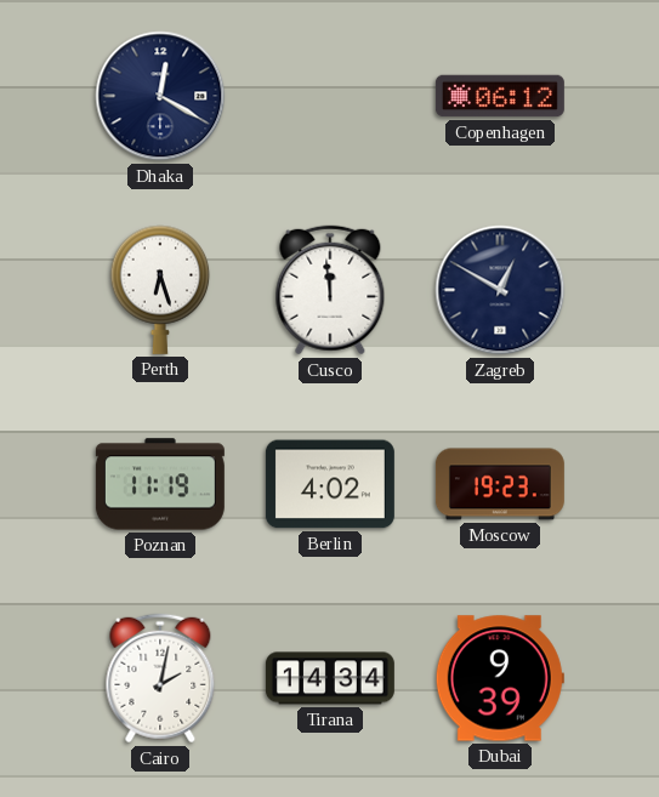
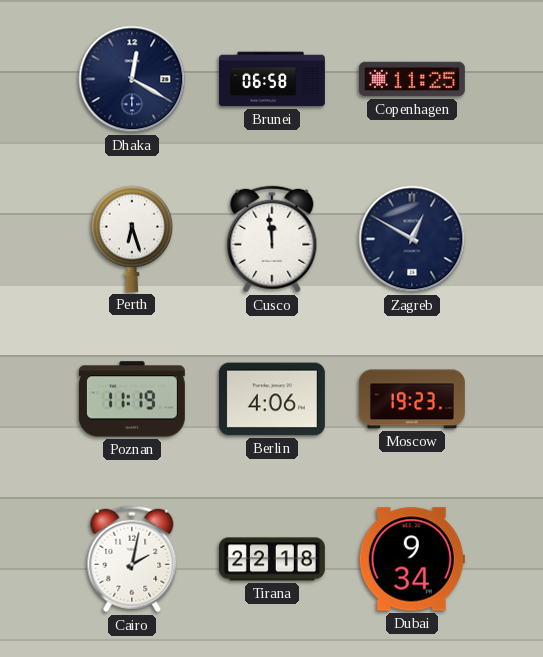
Brunei: none -> 06:58
Copenhagen: 06:12 -> 11:25
Berlin: 4:02 -> 4:06
Tirana: 14:34 -> 22:18
Dubai: 9:39 -> 9:34
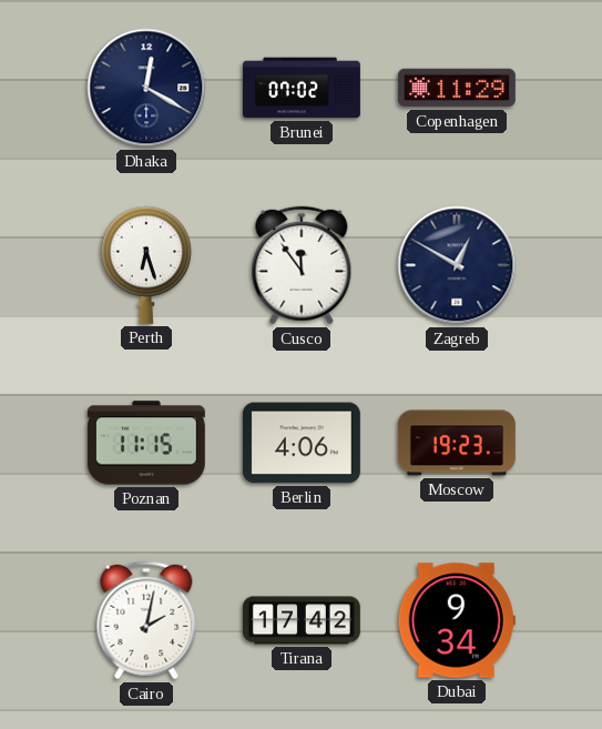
Brunei: 06:58 -> 07:02
Copenhagen: 11:25 -> 11:29
Cusco: 11:59 -> 11:54
Poznan: 11:19 -> 11:15
Tirana: 22:18 -> 17:42
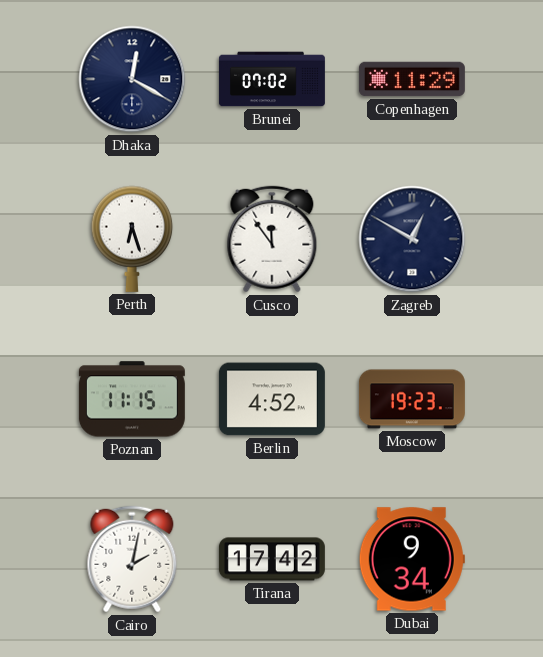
Berlin: 4:06 -> 4:52
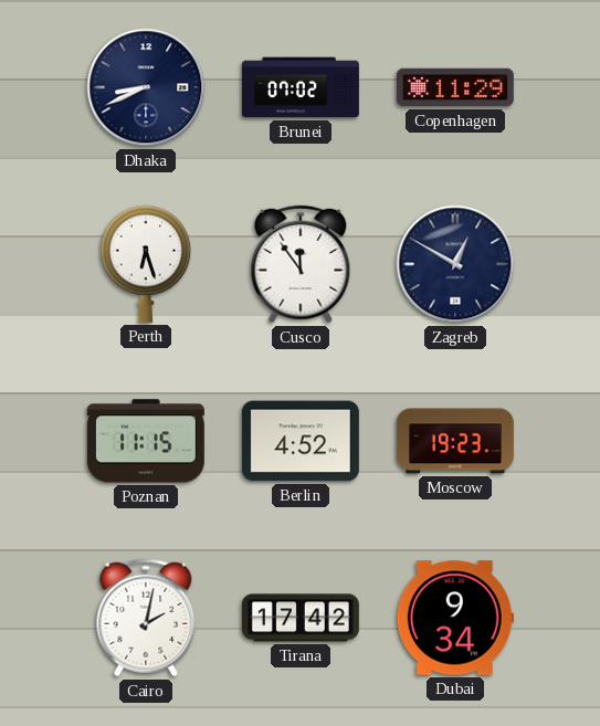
Dhaka: 12:20 -> 8:41
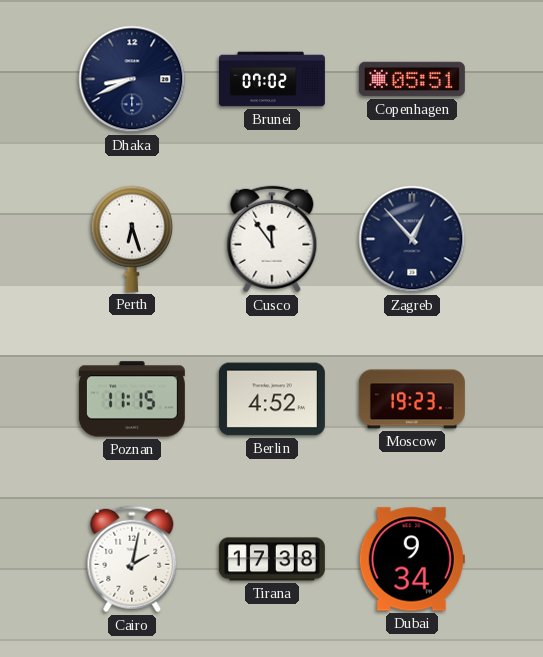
Copenhagen: 11:29 -> 05:51
Zagreb: 12:50 -> 12:53
Tirana: 17:42 -> 17:38
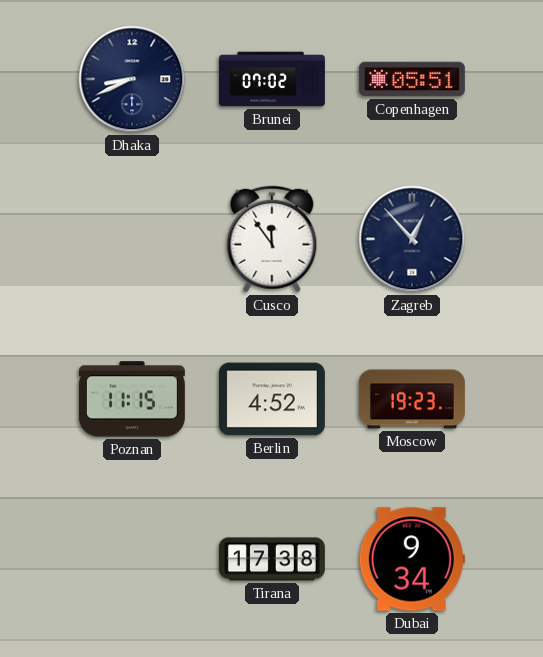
Perth: 6:27 -> none
Cairo: 2:02 -> none
